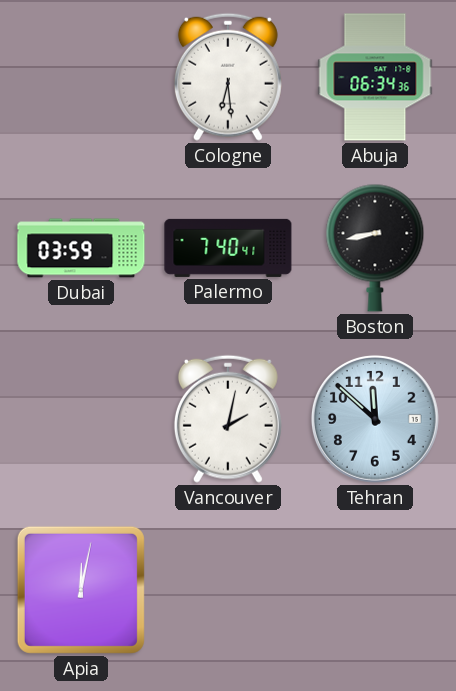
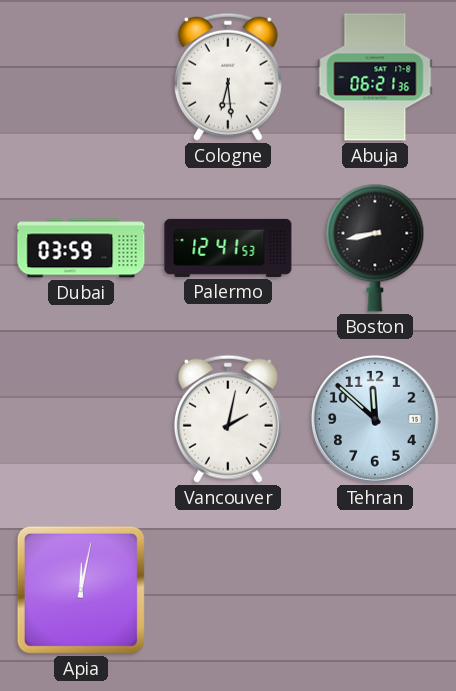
Abuja: 06:34 -> 06:21
Palermo: 7:40 -> 12:41
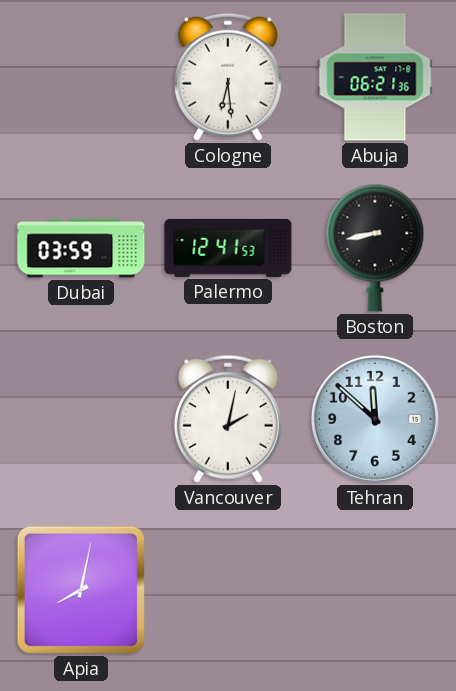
Apia: 12:02 -> 8:02
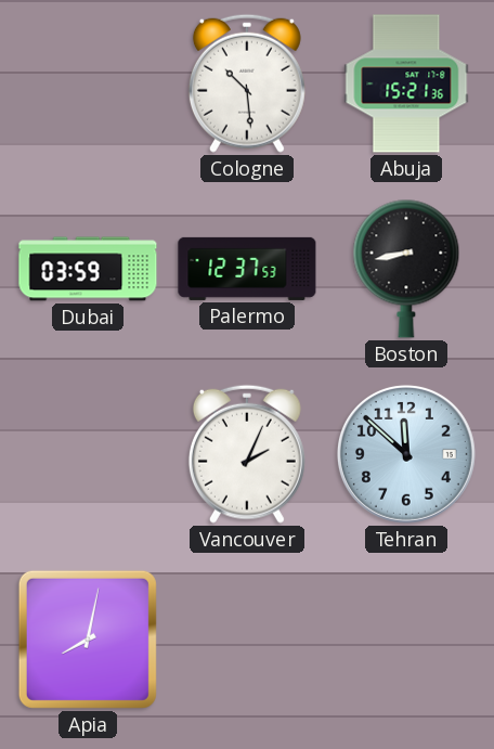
Cologne: 6:29 -> 10:29
Abuja: 06:21 -> 15:21
Palermo: 12:41 -> 12:37
Vancouver: 2:02 -> 2:04
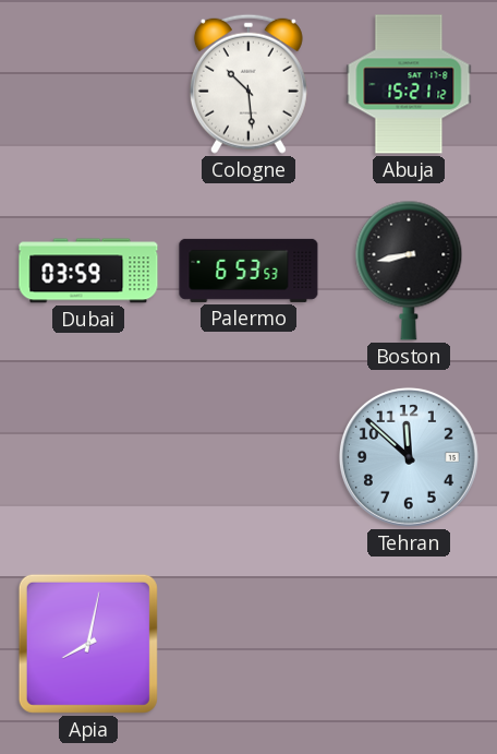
Abuja: 15:21:36 -> 15:21:12
Palermo: 12:37 -> 6:53
Vancouver: 2:04 -> none
